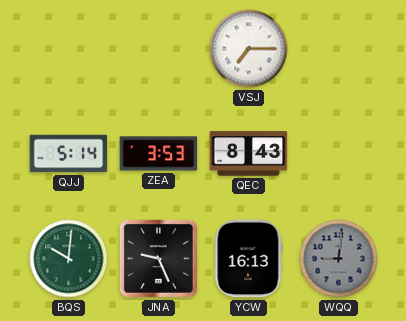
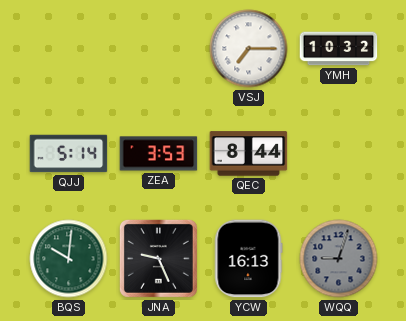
YMH: none -> 10:32
QEC: 8:43 -> 8:44
WQQ: 9:01 -> 9:03
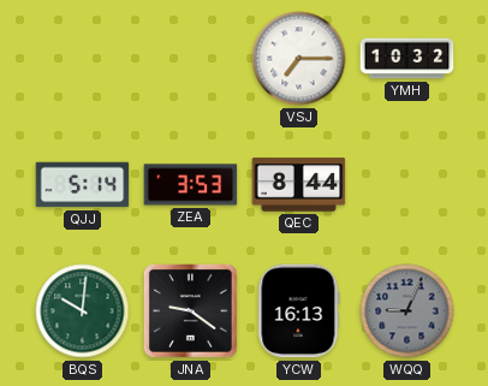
JNA: 9:26 -> 9:21
WQQ: 9:03 -> 9:04
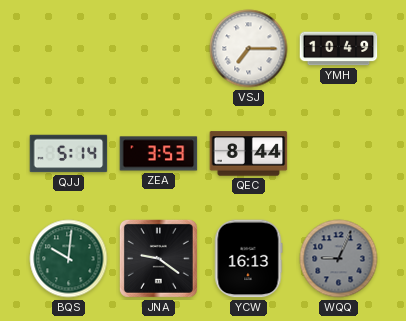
YMH: 10:32 -> 10:49
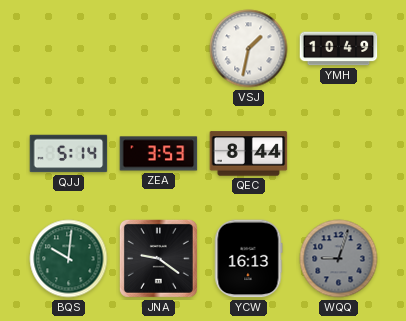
VSJ: 7:15 -> 1:32
WQQ: 9:04 -> 9:03
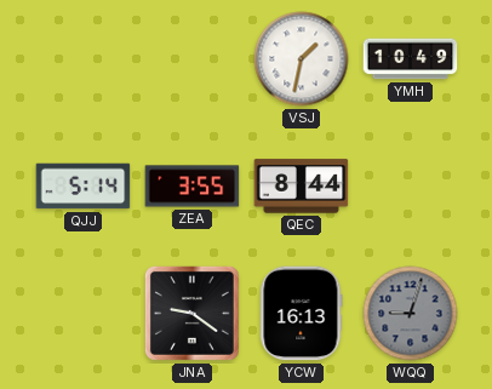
ZEA: 3:53 -> 3:55
BQS: 10:01 -> none
